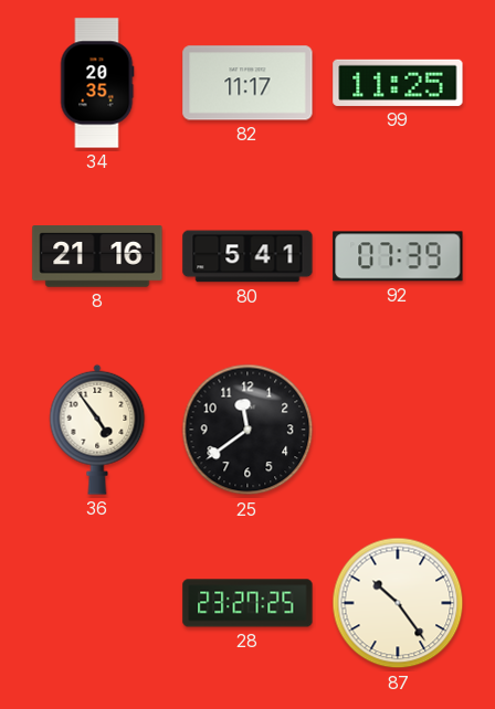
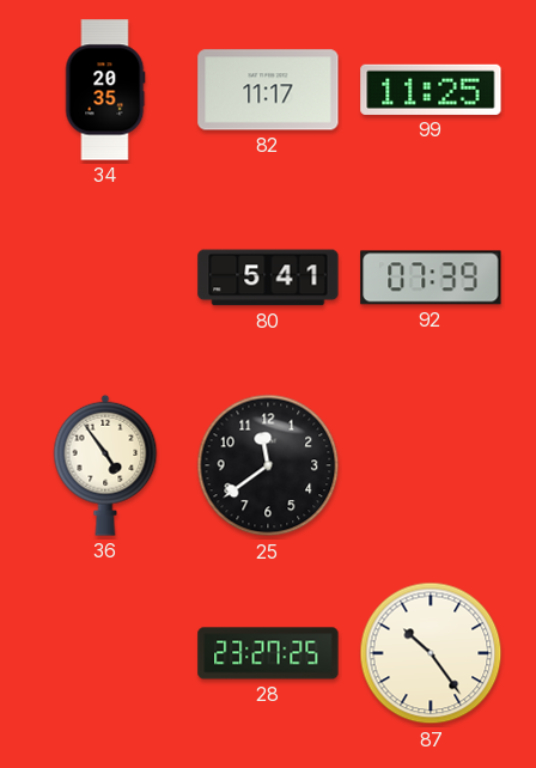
8: 21:16 -> none
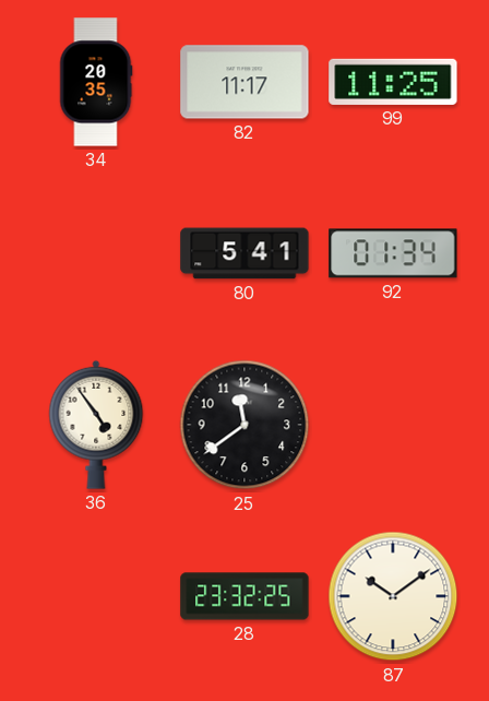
92: 07:39 -> 01:34
28: 23:27 -> 23:32
87: 10:24 -> 10:09
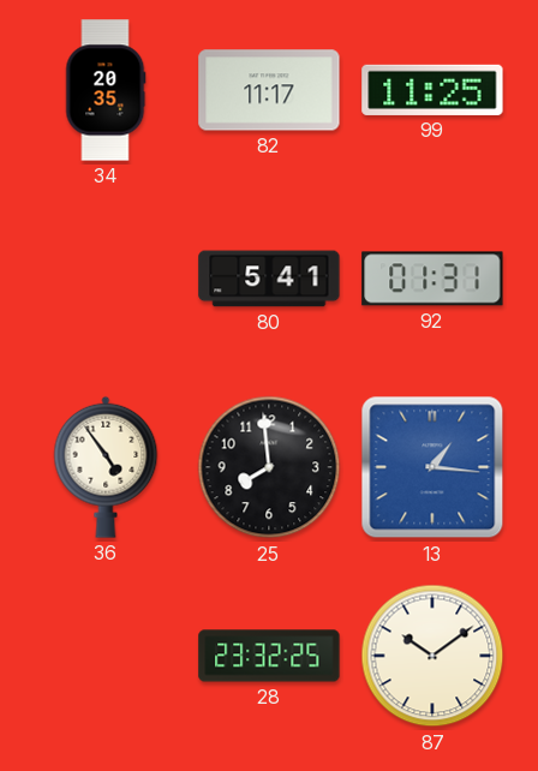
92: 01:34 -> 01:31
25: 11:39 -> 7:59
13: none -> 1:16
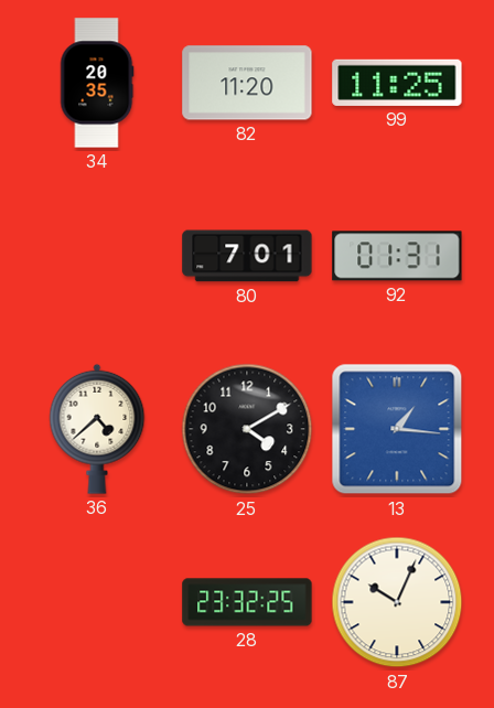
82: 11:17 -> 11:20
80: 5:41 -> 7:01
36: 4:54 -> 4:38
25: 7:59 -> 4:10
87: 10:09 -> 10:04
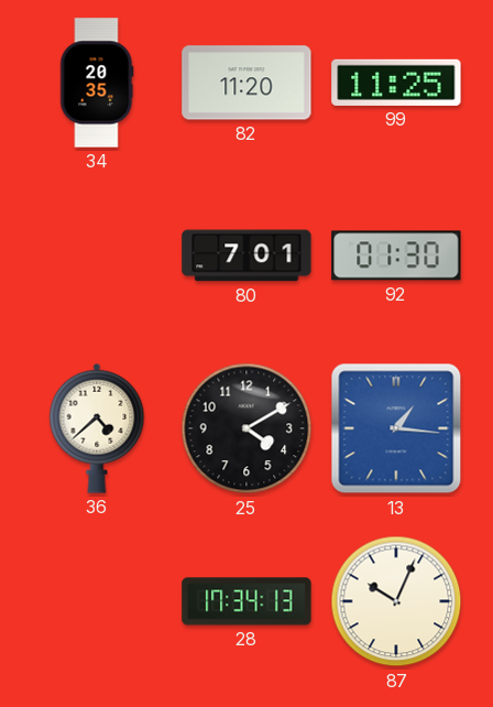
92: 01:31 -> 01:30
28: 23:32 -> 17:34
